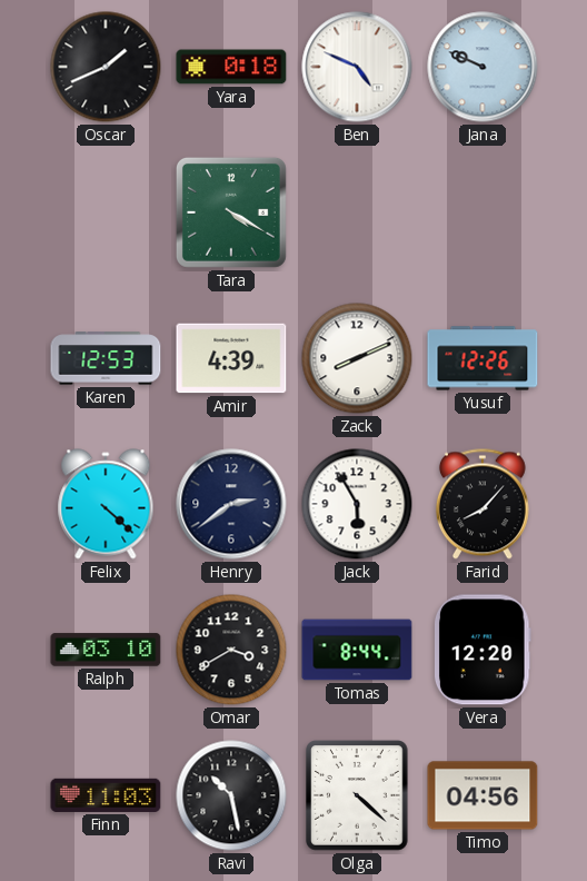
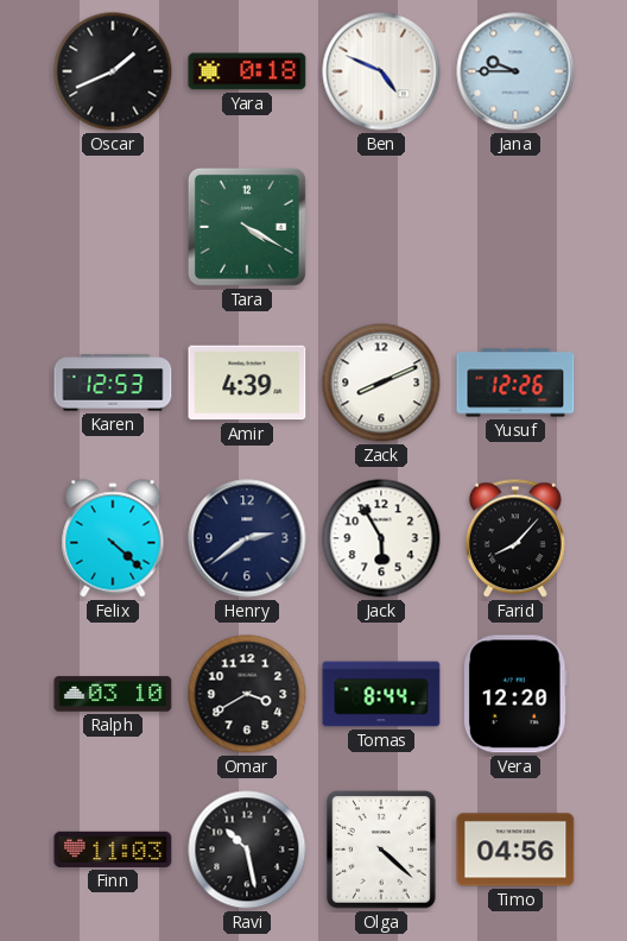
Jana: 9:49 -> 9:45
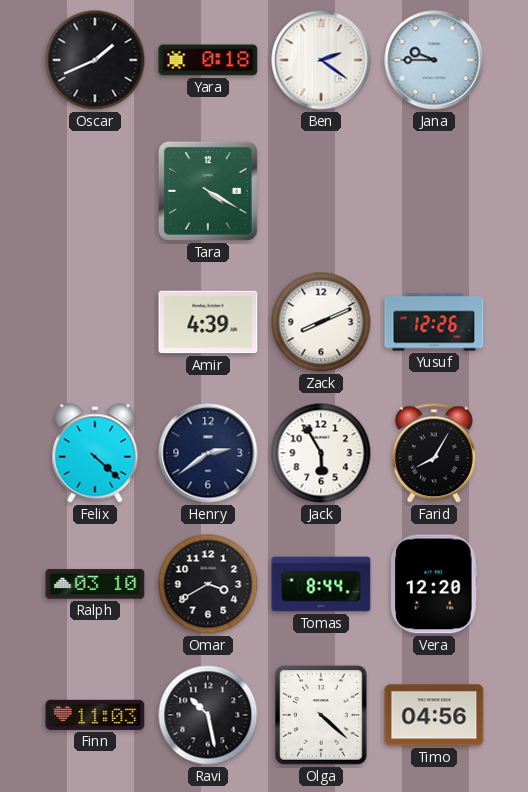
Ben: 4:49 -> 2:21
Karen: 12:53 -> none
Farid: 8:07 -> 8:05
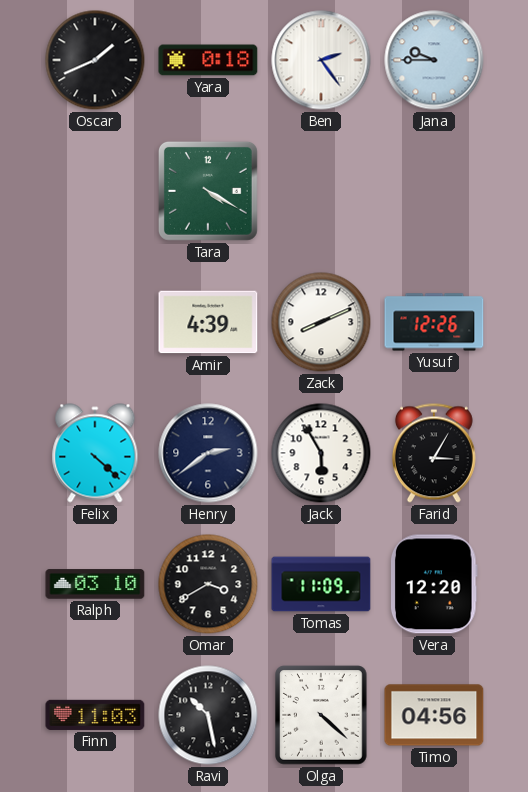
Ben: 2:21 -> 2:24
Farid: 8:05 -> 3:05
Tomas: 8:44 -> 11:09
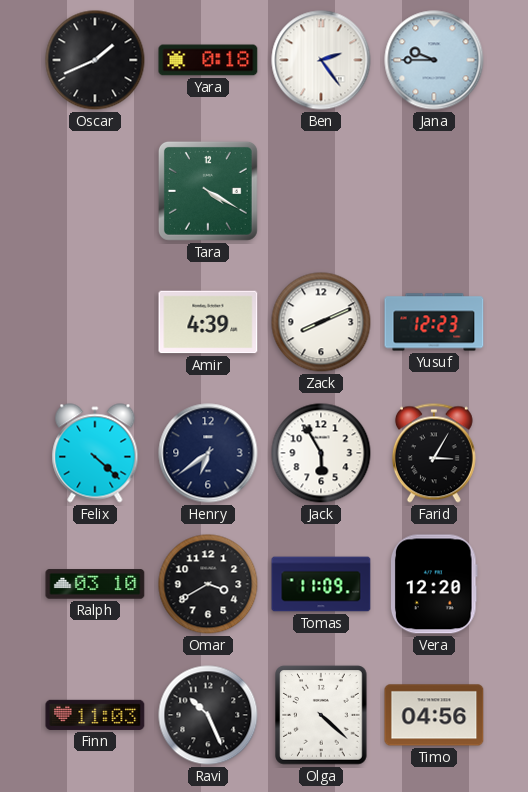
Yusuf: 12:26 -> 12:23
Henry: 2:39 -> 6:39
Ravi: 10:28 -> 10:26
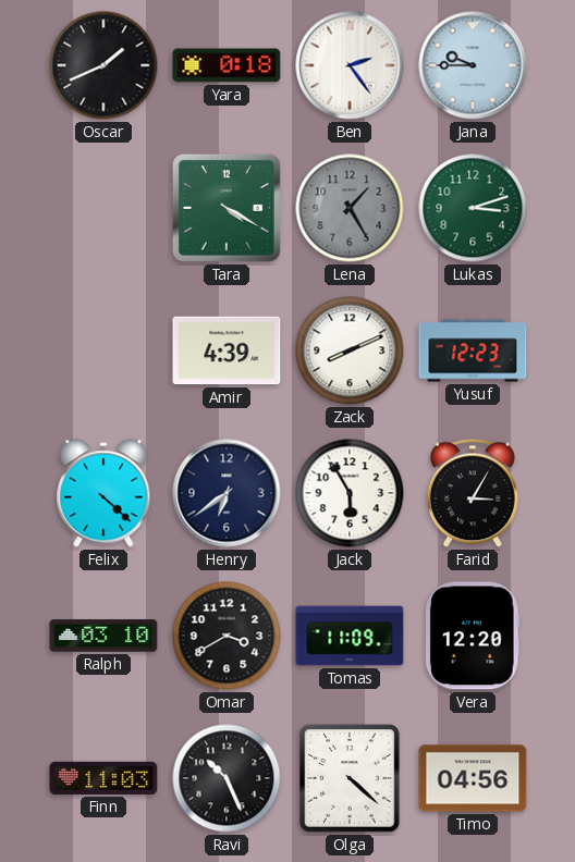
Lena: none -> 1:25
Lukas: none -> 3:12
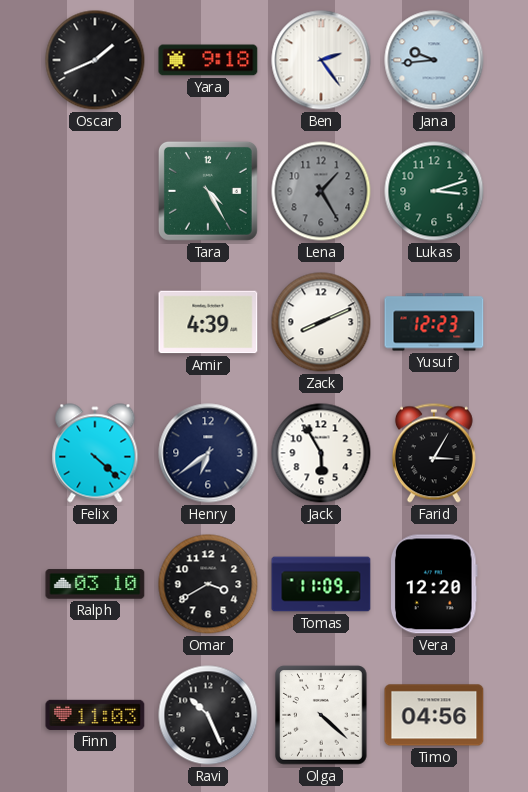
Yara: 0:18 -> 9:18
Jana: 9:45 -> 9:44
Tara: 4:20 -> 4:25
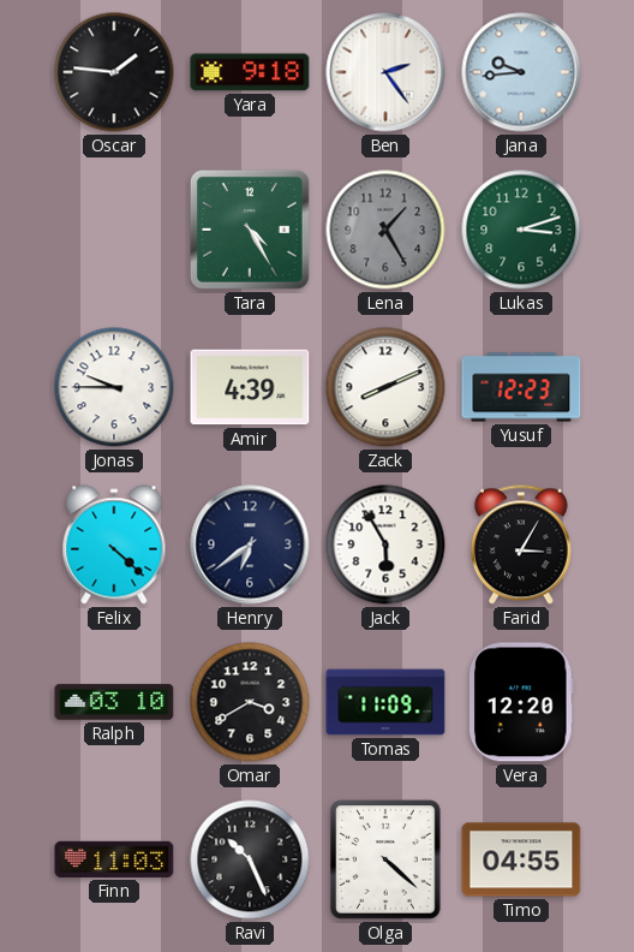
Oscar: 1:41 -> 1:46
Jonas: none -> 9:45
Timo: 04:56 -> 04:55
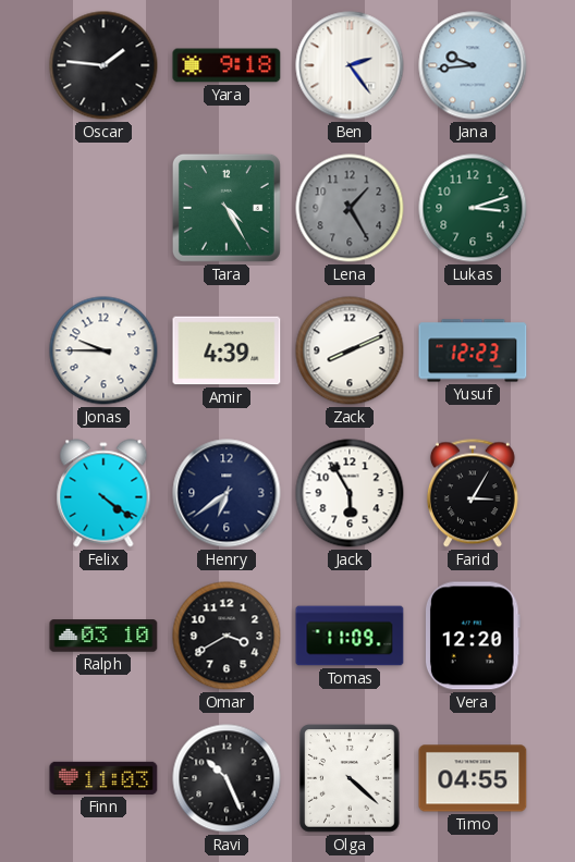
Felix: 4:22 -> 4:21
